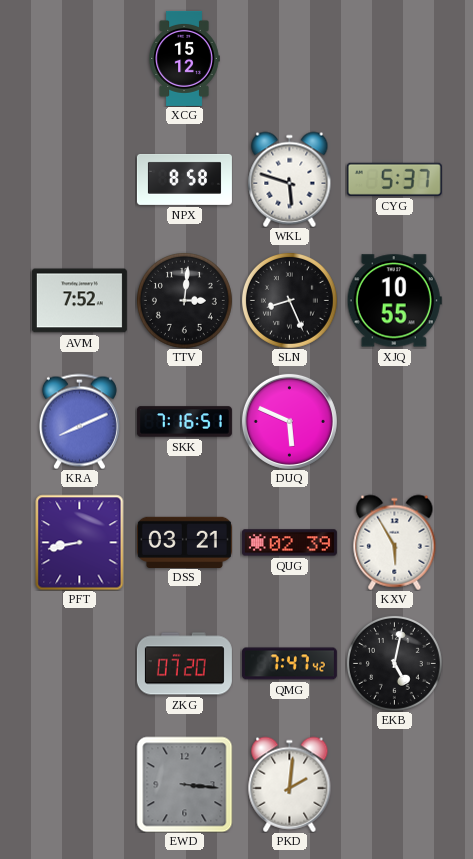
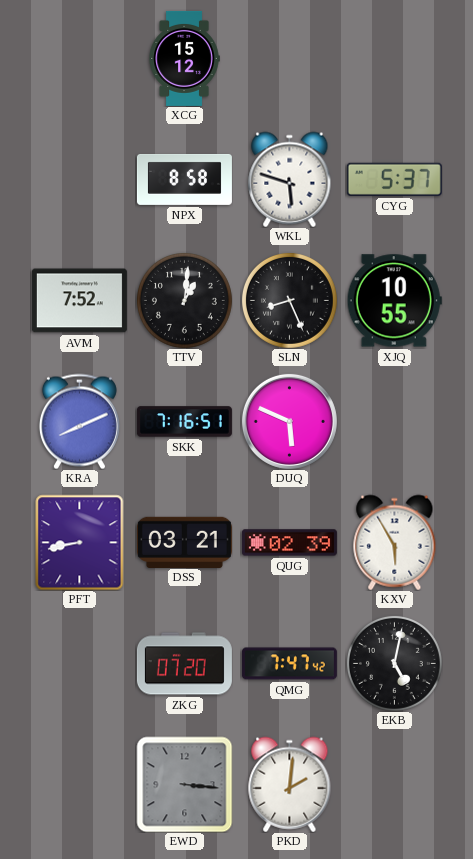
TTV: 3:01 -> 1:01
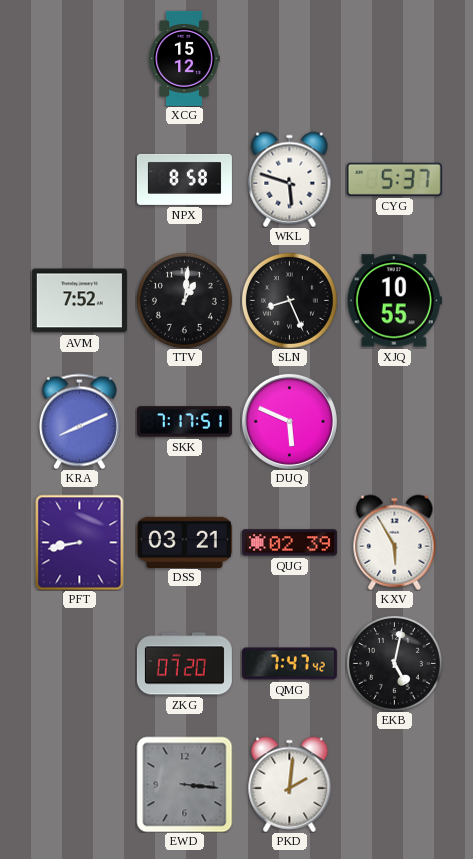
SKK: 7:16 -> 7:17
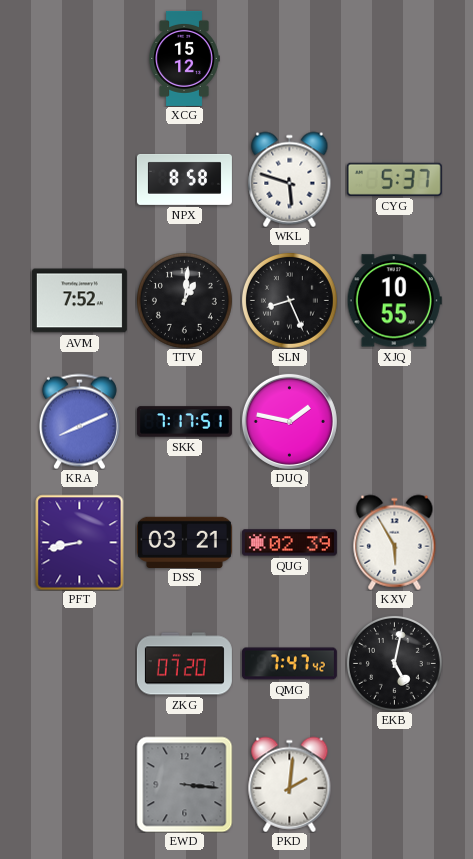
DUQ: 5:49 -> 1:47
